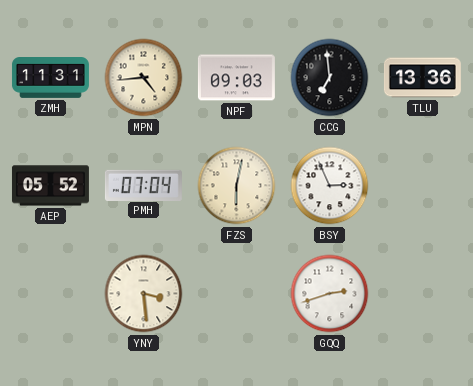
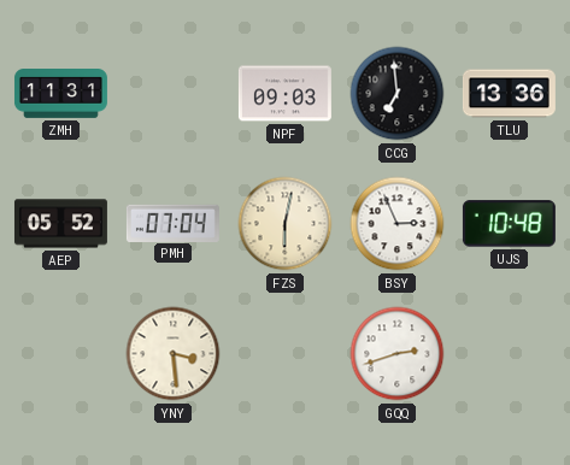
MPN: 4:44 -> none
UJS: none -> 10:48
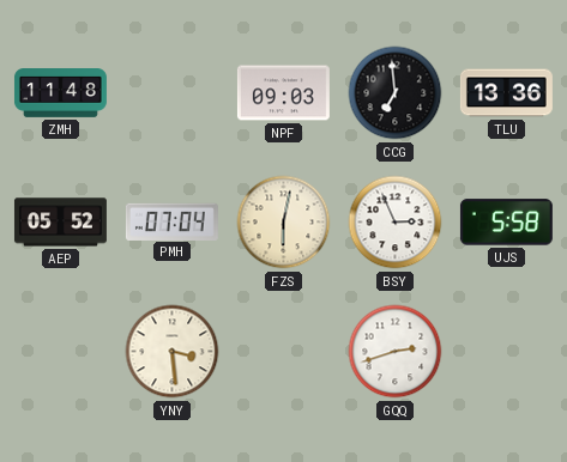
ZMH: 11:31 -> 11:48
UJS: 10:48 -> 5:58
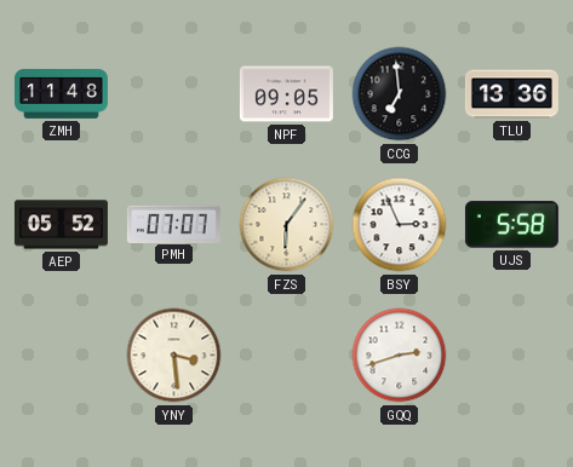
NPF: 09:03 -> 09:05
PMH: 07:04 -> 07:07
FZS: 6:02 -> 6:06
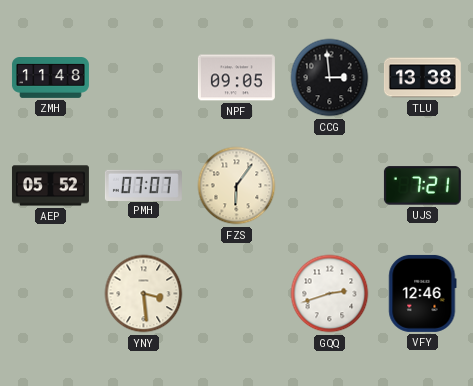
CCG: 6:59 -> 2:59
TLU: 13:36 -> 13:38
BSY: 2:56 -> none
UJS: 5:58 -> 7:21
VFY: none -> 12:46
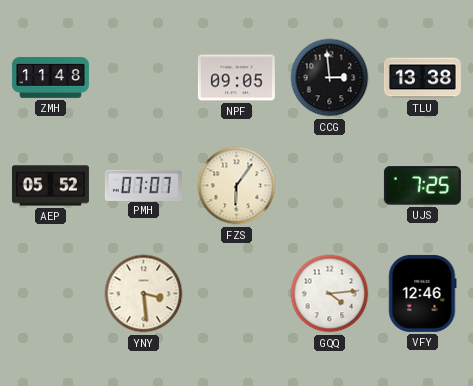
UJS: 7:21 -> 7:25
GQQ: 2:42 -> 4:14
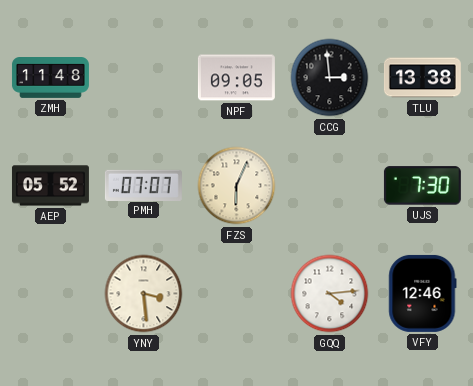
FZS: 6:06 -> 6:04
UJS: 7:25 -> 7:30
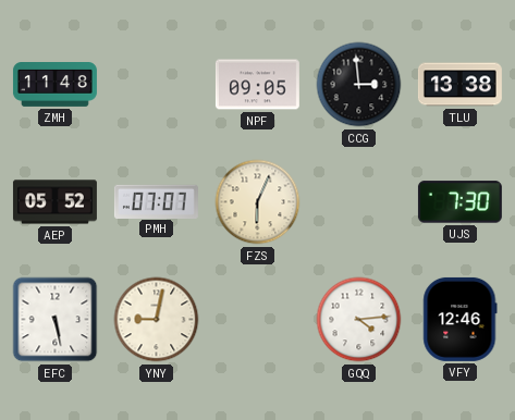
EFC: none -> 5:28
YNY: 3:29 -> 9:02
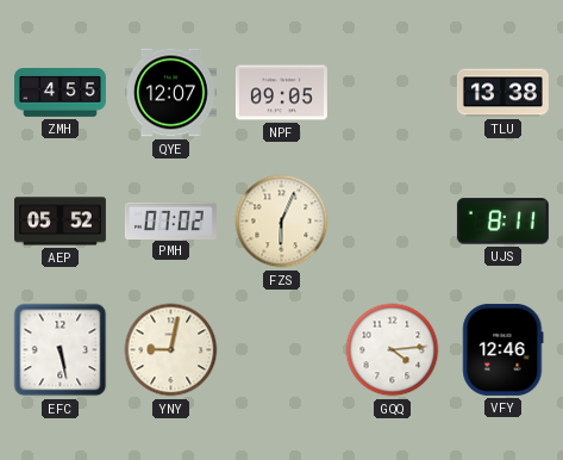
ZMH: 11:48 -> 4:55
QYE: none -> 12:07
CCG: 2:59 -> none
PMH: 07:07 -> 07:02
UJS: 7:30 -> 8:11
